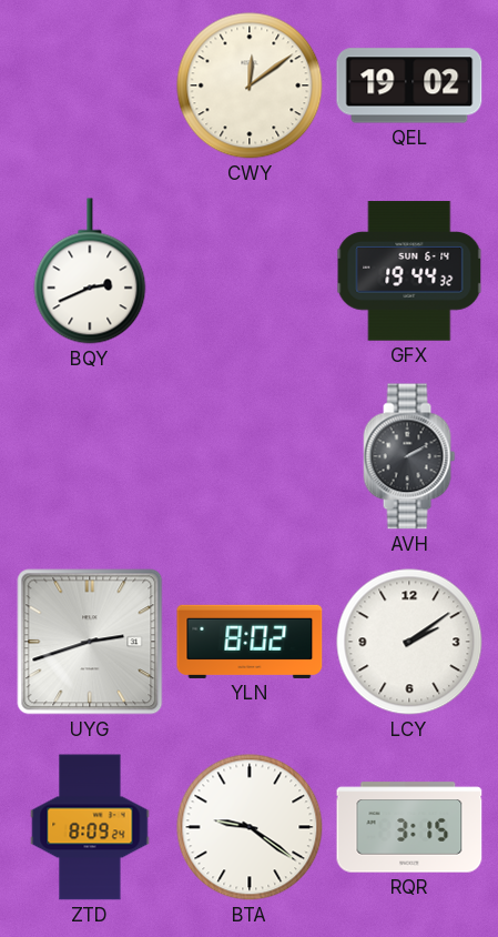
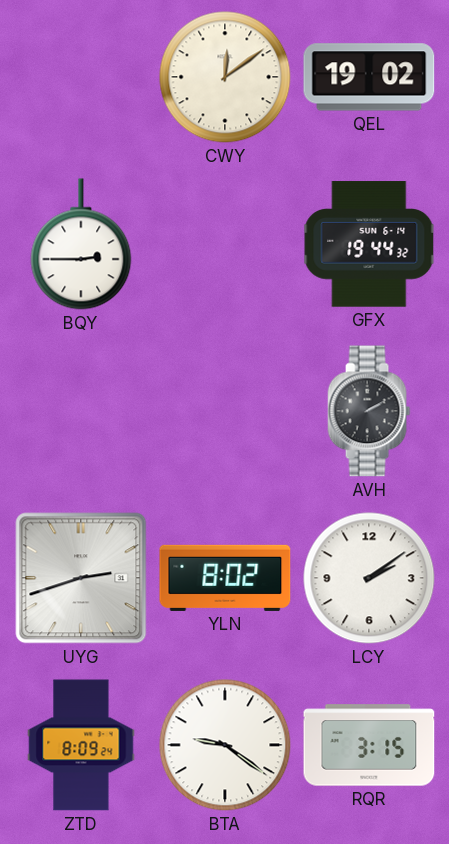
BQY: 2:41 -> 2:45
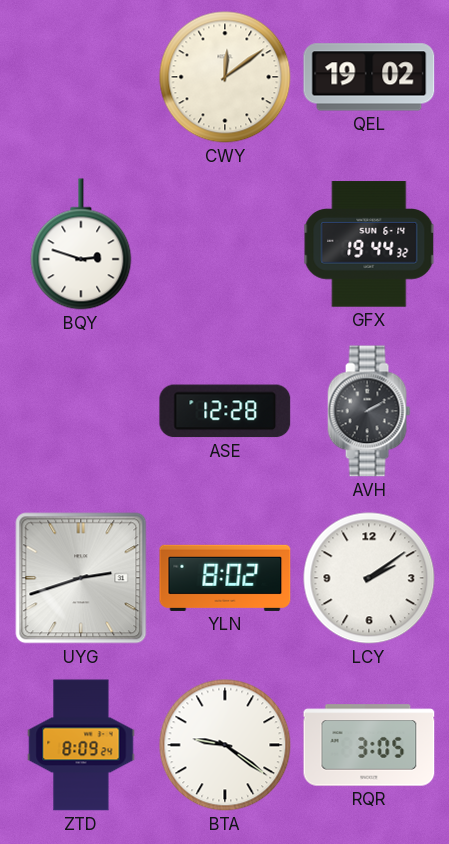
BQY: 2:45 -> 2:48
ASE: none -> 12:28
RQR: 3:15 -> 3:05
